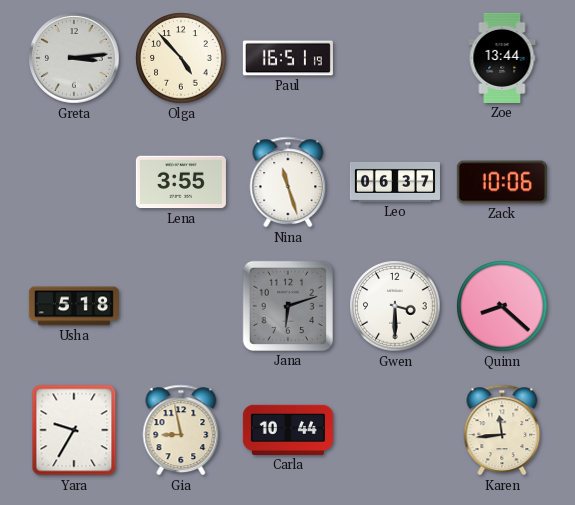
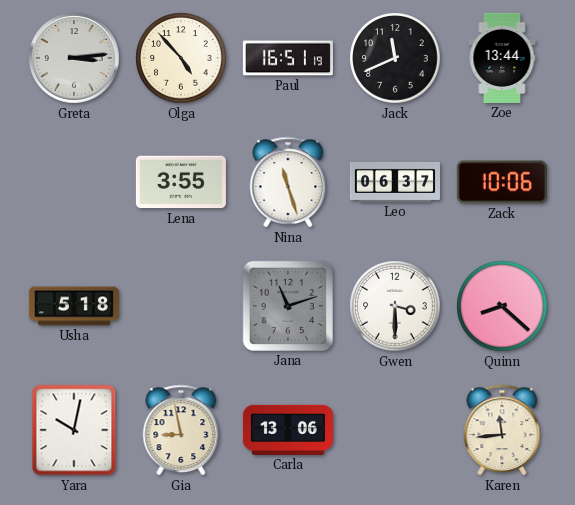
Jack: none -> 11:41
Jana: 6:12 -> 11:12
Yara: 9:35 -> 10:02
Carla: 10:44 -> 13:06
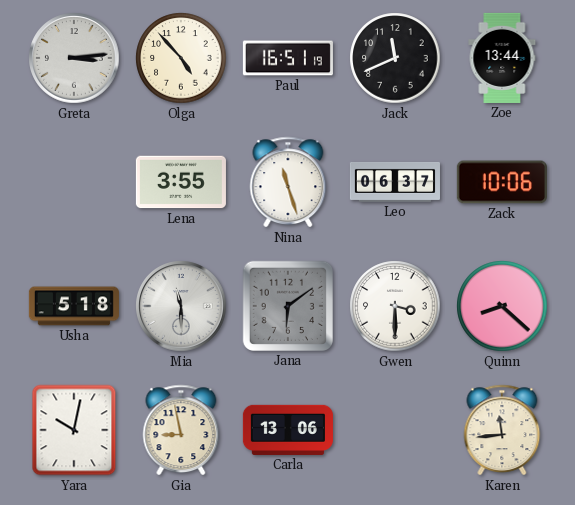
Mia: none -> 11:30
Jana: 11:12 -> 6:09
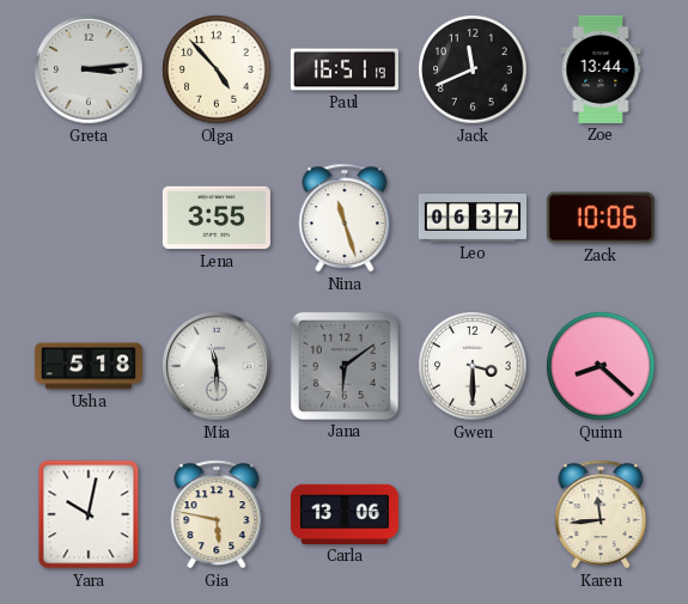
Gia: 8:58 -> 5:47
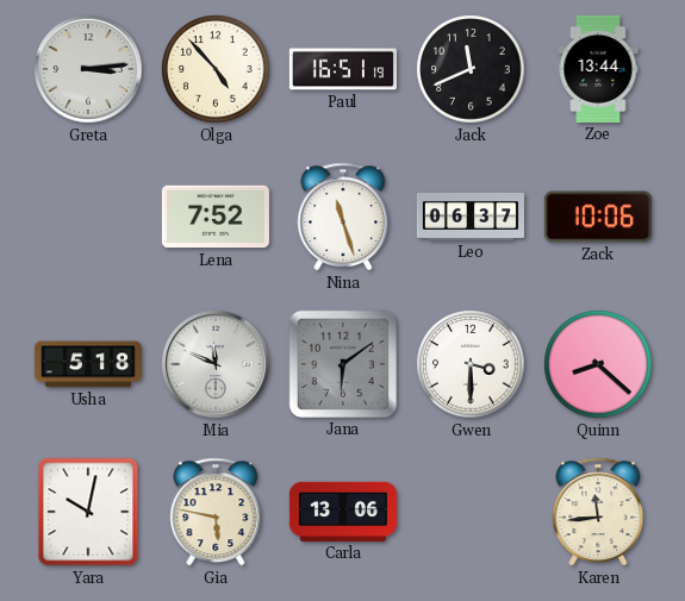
Lena: 3:55 -> 7:52
Mia: 11:30 -> 11:49
